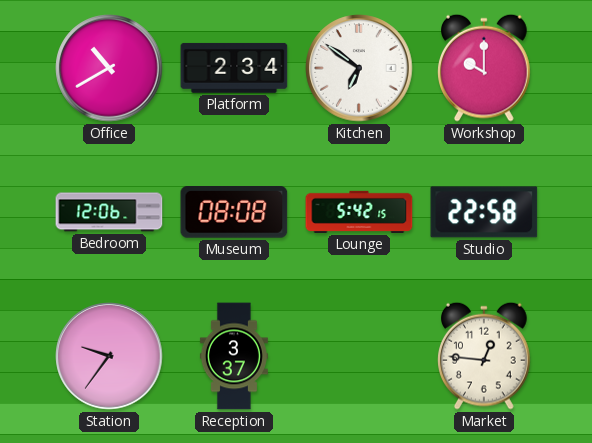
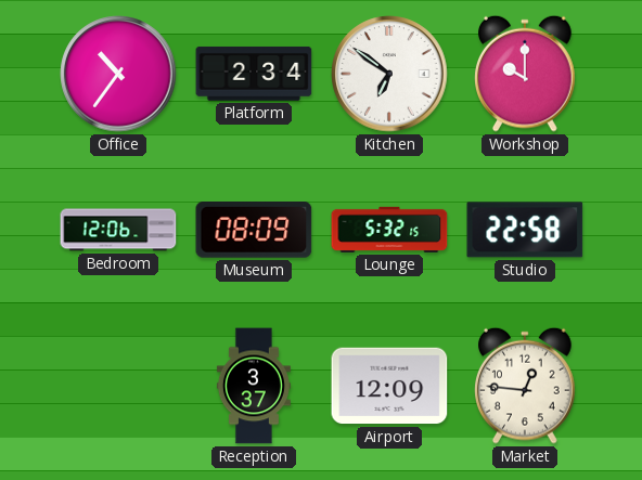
Office: 10:40 -> 10:36
Museum: 08:08 -> 08:09
Lounge: 5:42 -> 5:32
Station: 9:36 -> none
Airport: none -> 12:09
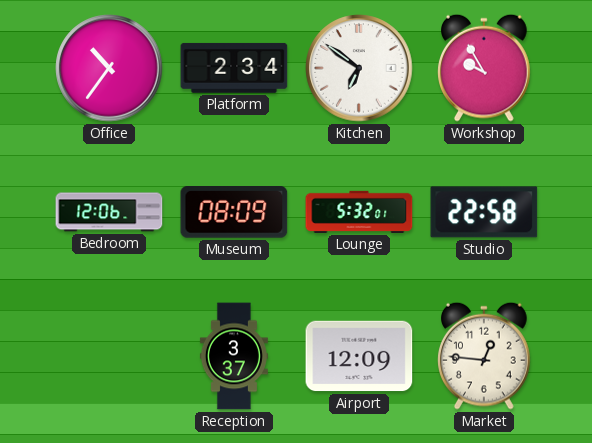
Workshop: 10:00 -> 9:55
Lounge: 5:32:15 -> 5:32:01
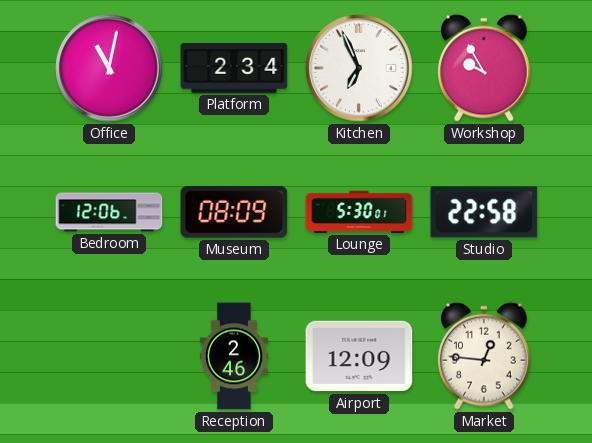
Office: 10:36 -> 11:02
Kitchen: 6:51 -> 6:56
Lounge: 5:32 -> 5:30
Reception: 3:37 -> 2:46
